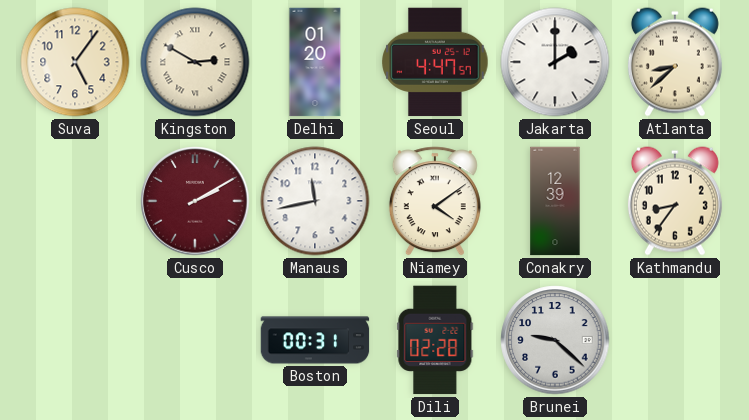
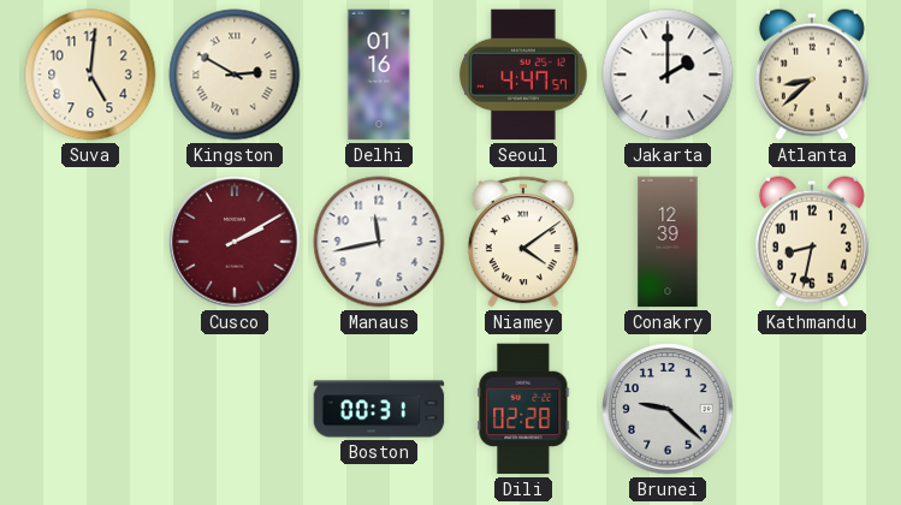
Suva: 5:06 -> 5:01
Delhi: 01:20 -> 01:16
Kathmandu: 8:36 -> 8:32
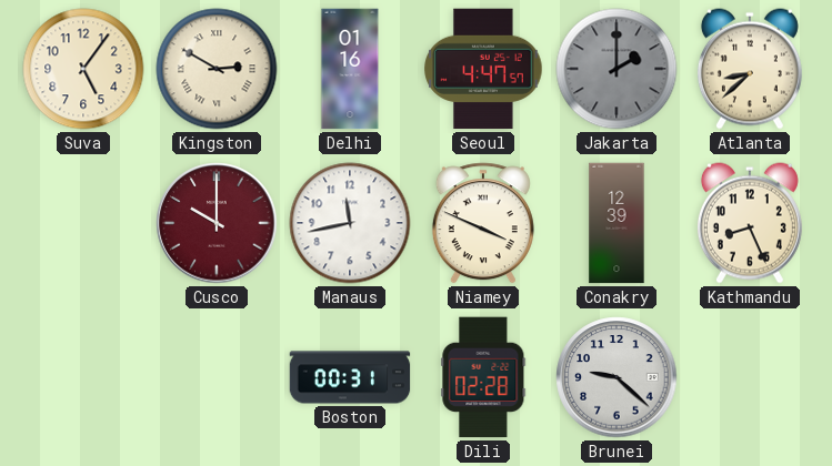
Suva: 5:01 -> 5:06
Jakarta dial: white -> grey
Cusco: 2:10 -> 10:00
Niamey: 4:09 -> 3:49
Kathmandu: 8:32 -> 8:26
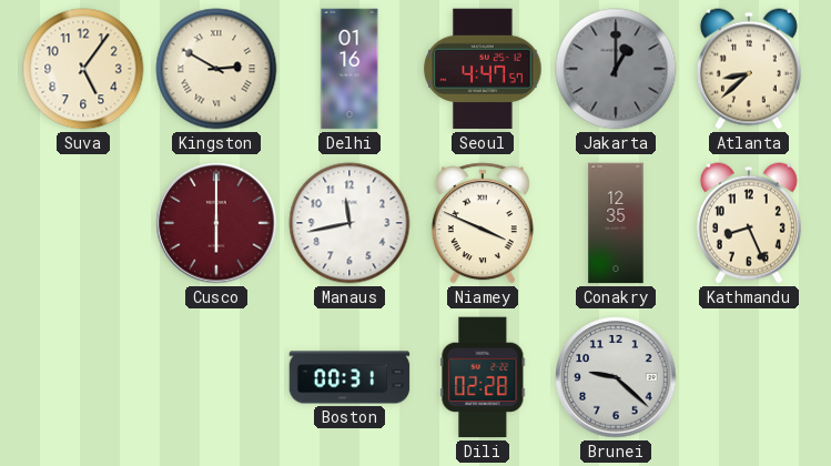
Jakarta: 2:00 -> 1:00
Cusco: 10:00 -> 6:00
Conakry: 12:39 -> 12:35
